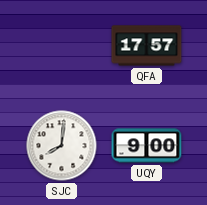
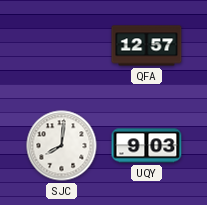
QFA: 17:57 -> 12:57
UQY: 9:00 -> 9:03
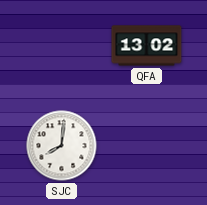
QFA: 12:57 -> 13:02
UQY: 9:03 -> none
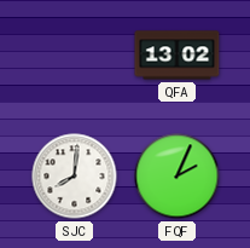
FQF: none -> 2:04
